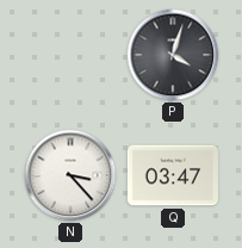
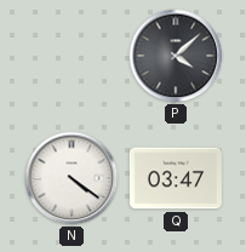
P: 4:03 -> 4:08
N: 3:23 -> 4:21
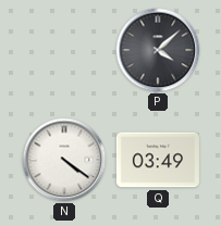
Q: 03:47 -> 03:49
